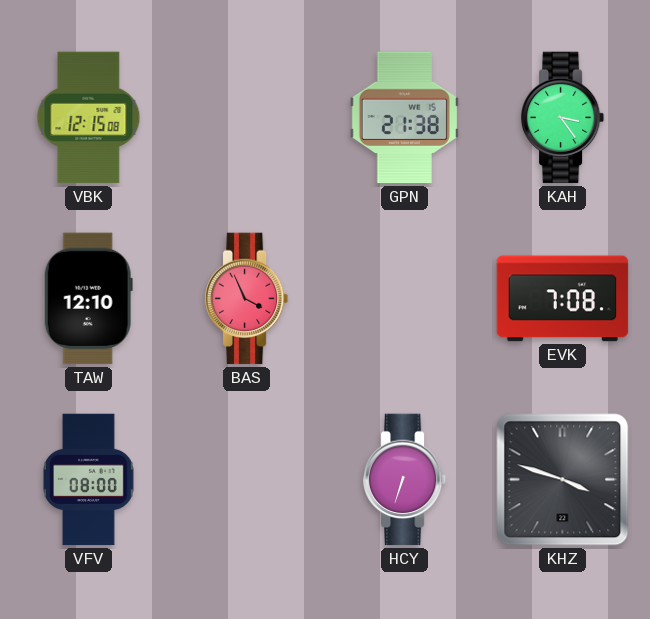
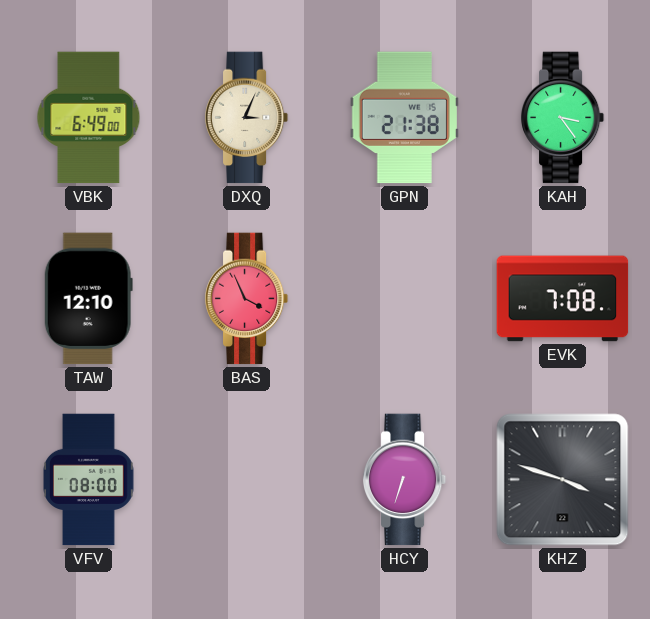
VBK: 12:15 -> 6:49
DXQ: none -> 3:04
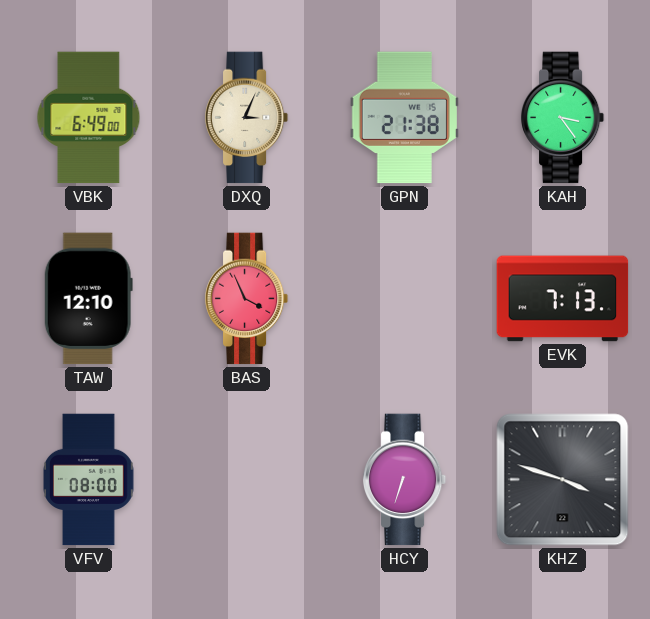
EVK: 7:08 -> 7:13
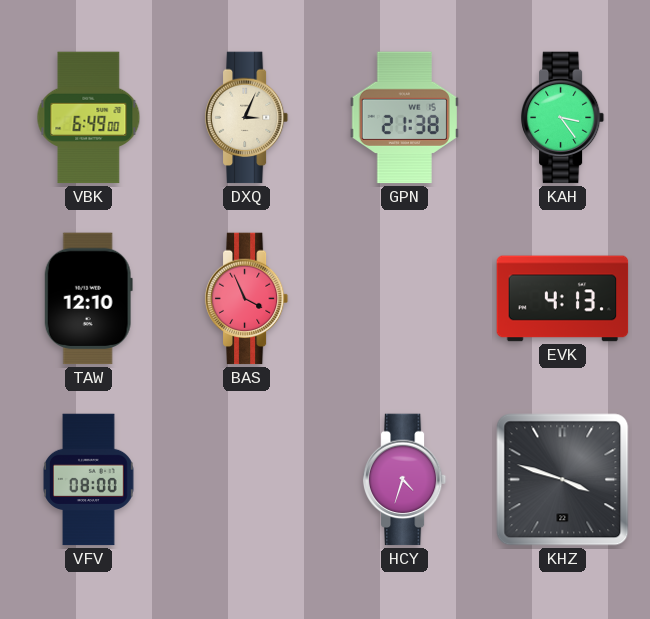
EVK: 7:13 -> 4:13
HCY: 6:33 -> 4:33
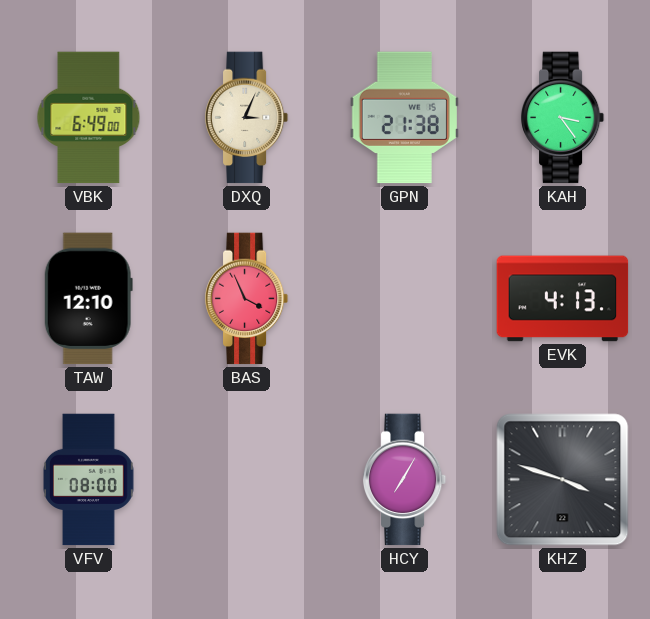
HCY: 4:33 -> 7:05
